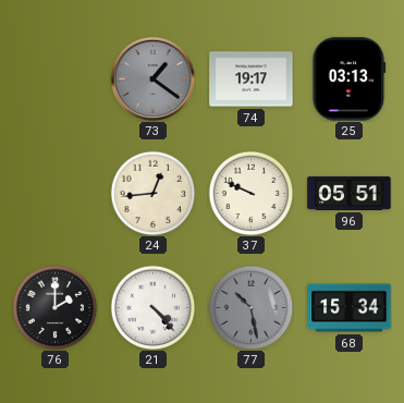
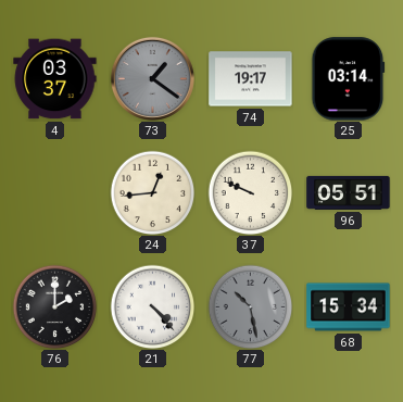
4: none -> 03:37
25: 03:13 -> 03:14
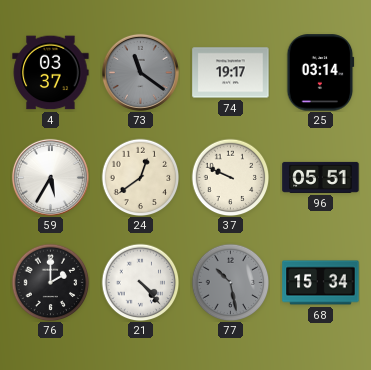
73: 1:21 -> 11:21
59: none -> 5:35
24: 12:44 -> 12:39
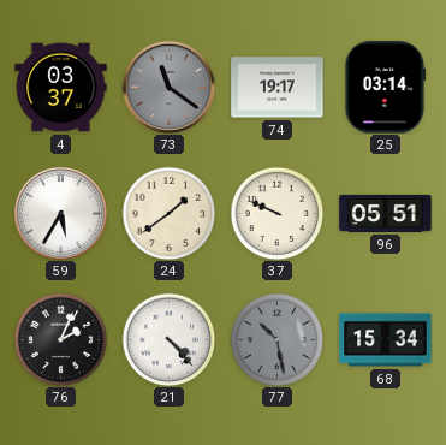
24: 12:39 -> 1:39
76: 2:00 -> 2:04
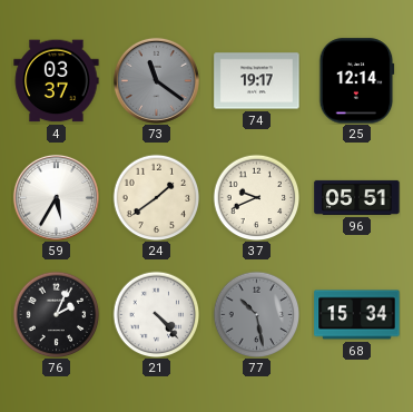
25: 03:14 -> 12:14
37: 9:49 -> 9:41
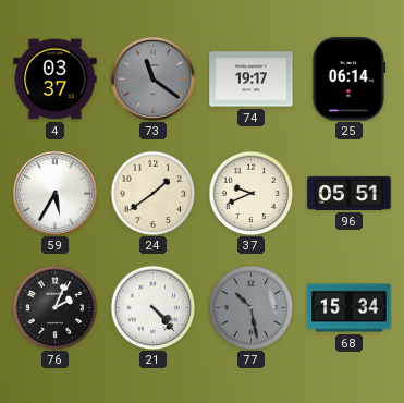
25: 12:14 -> 06:14
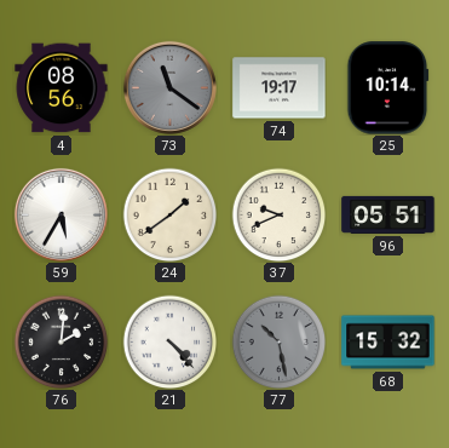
4: 03:37 -> 08:56
25: 06:14 -> 10:14
76: 2:04 -> 2:01
68: 15:34 -> 15:32
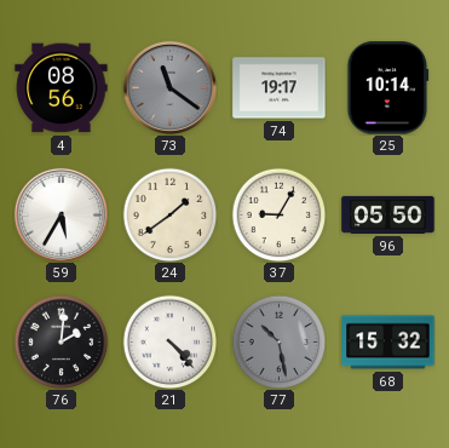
37: 9:41 -> 9:05
96: 05:51 -> 05:50
